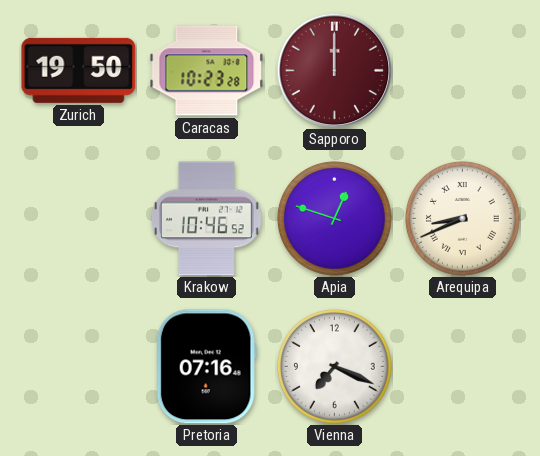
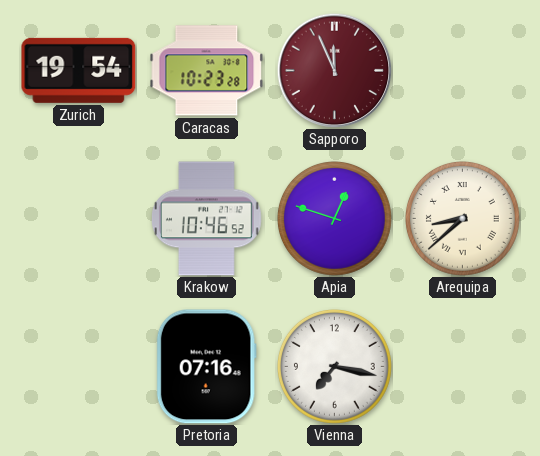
Zurich: 19:50 -> 19:54
Sapporo: 12:00 -> 11:56
Arequipa: 8:41 -> 8:38
Vienna: 7:19 -> 7:17
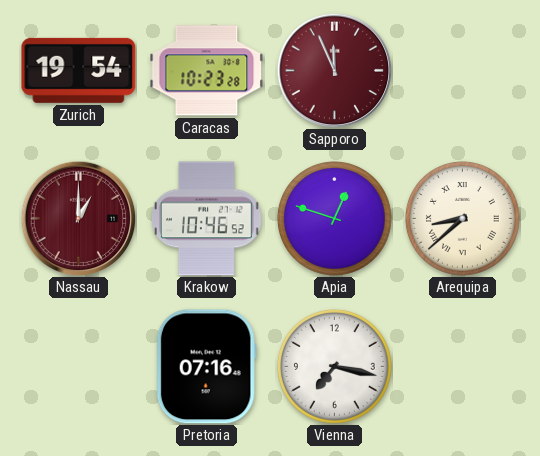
Nassau: none -> 1:00
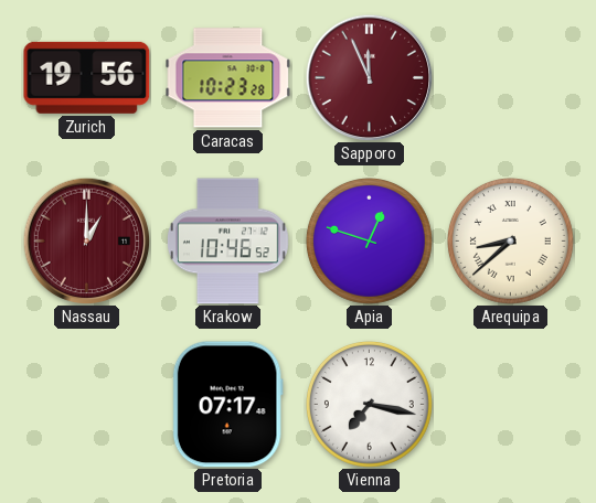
Zurich: 19:54 -> 19:56
Pretoria: 07:16 -> 07:17
